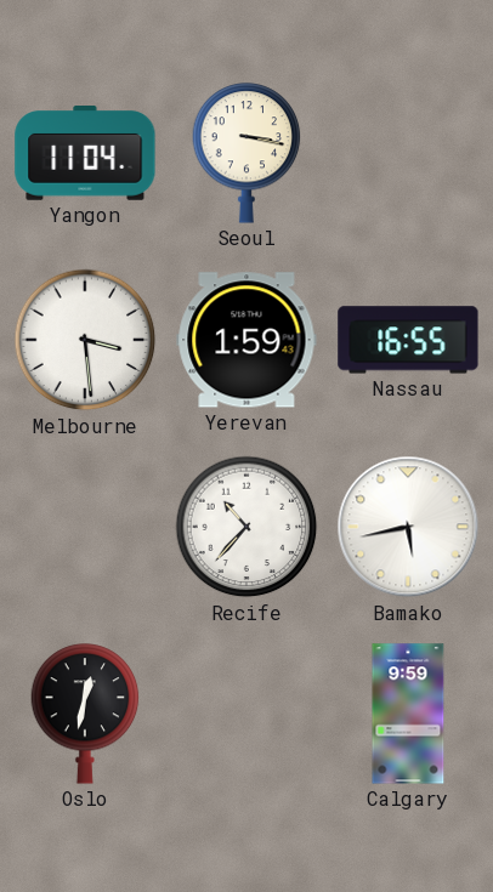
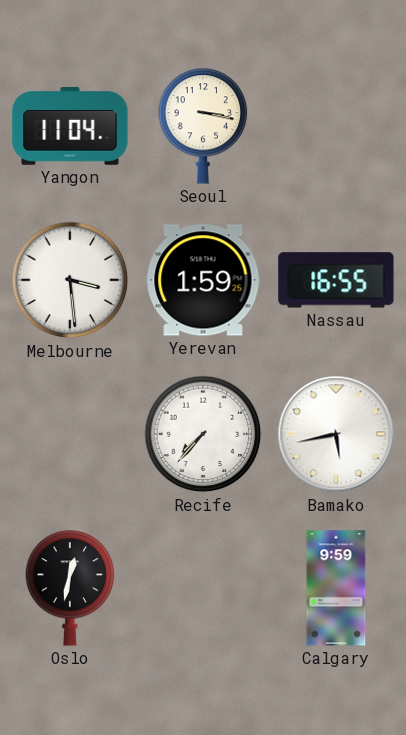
Yerevan: 1:59:43 -> 1:59:25
Recife: 10:37 -> 7:37
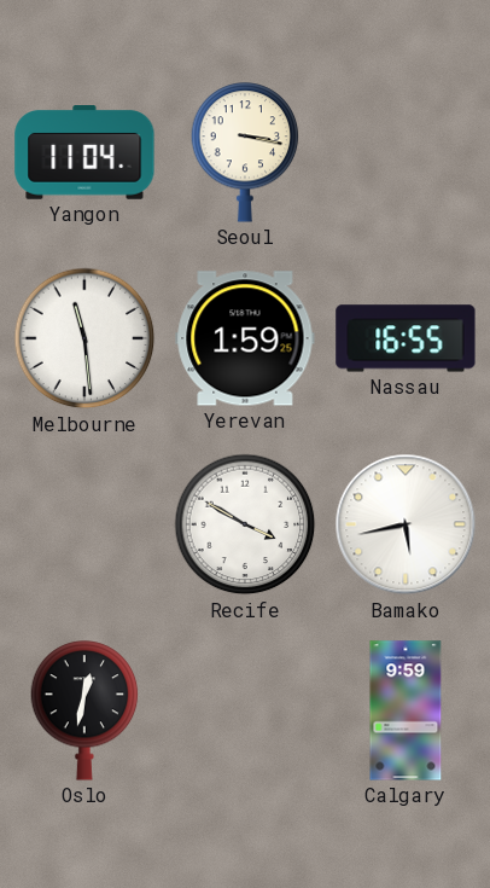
Melbourne: 3:29 -> 11:29
Recife: 7:37 -> 3:50
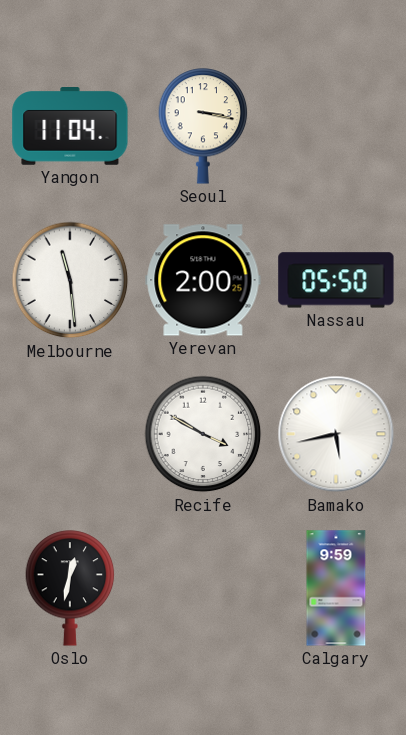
Yerevan: 1:59 -> 2:00
Nassau: 16:55 -> 05:50
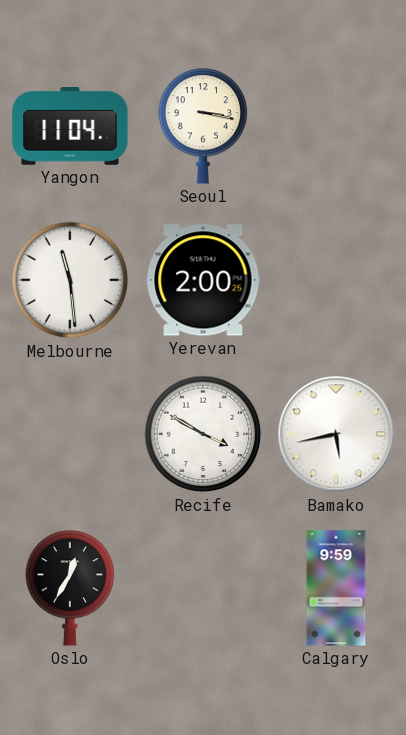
Nassau: 05:50 -> none
Oslo: 12:32 -> 12:35
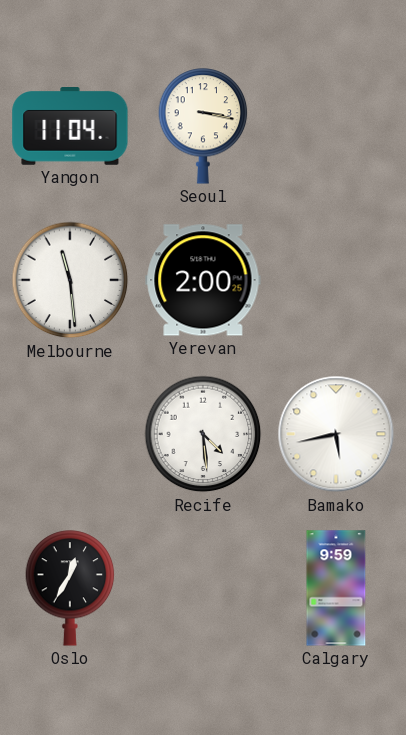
Recife: 3:50 -> 4:29
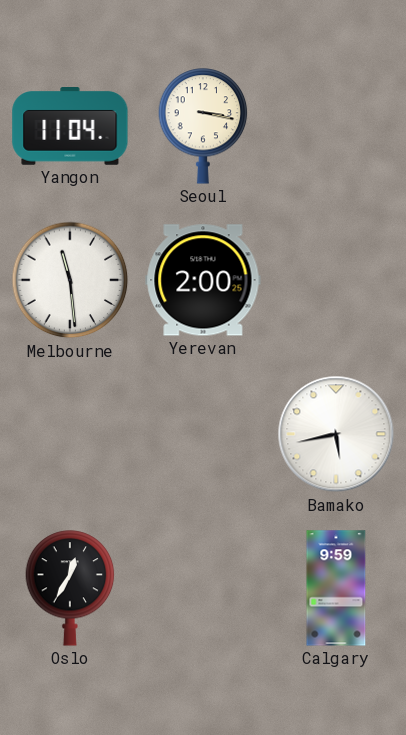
Recife: 4:29 -> none
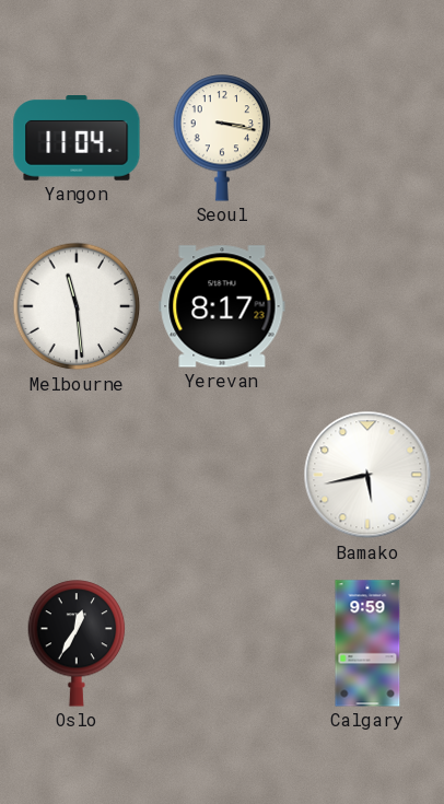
Yerevan: 2:00 -> 8:17
